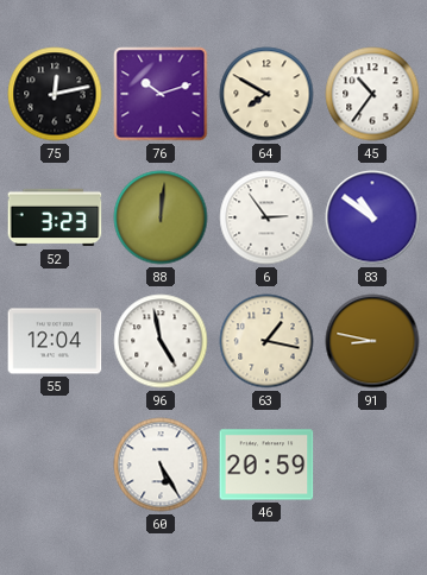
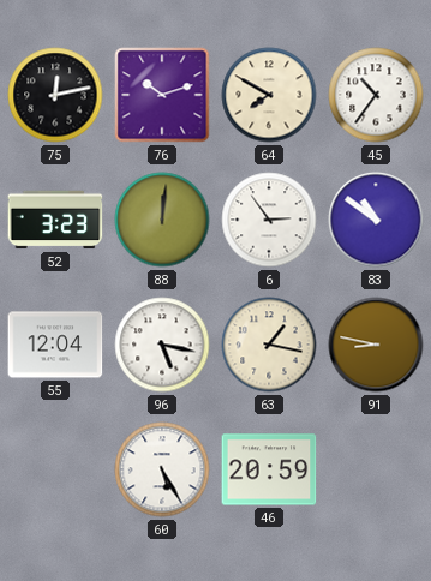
96: 4:58 -> 5:17
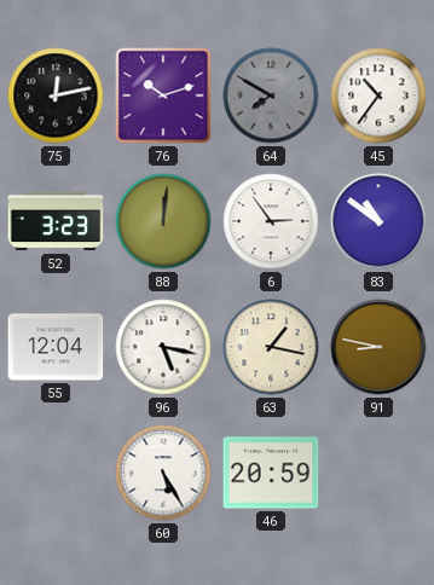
64 dial: cream -> grey
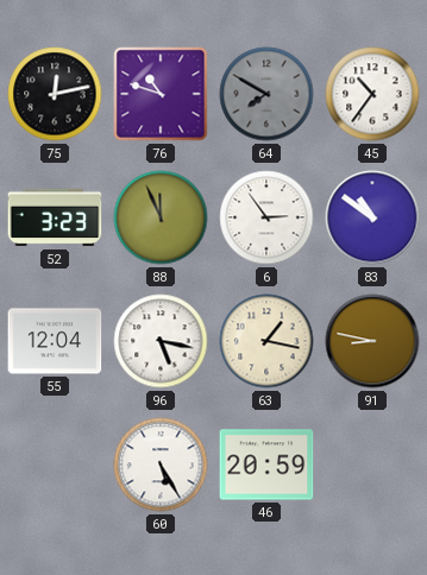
76: 10:12 -> 10:48
88: 12:01 -> 11:56
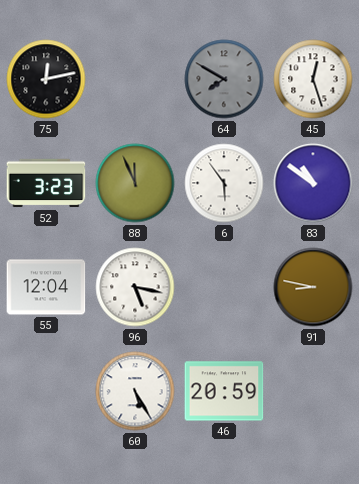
76: 10:48 -> none
45: 10:36 -> 12:27
6: 2:54 -> 5:54
63: 1:17 -> none
